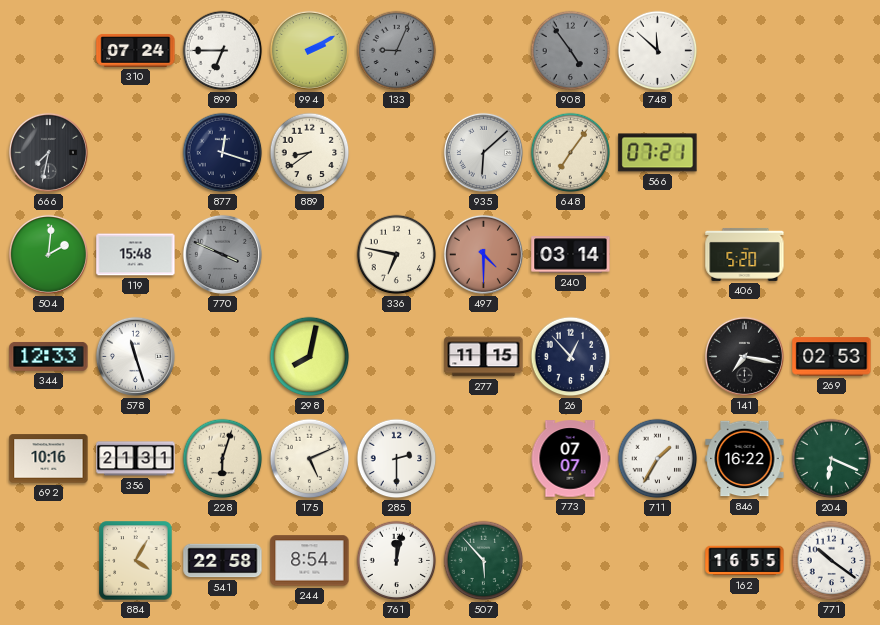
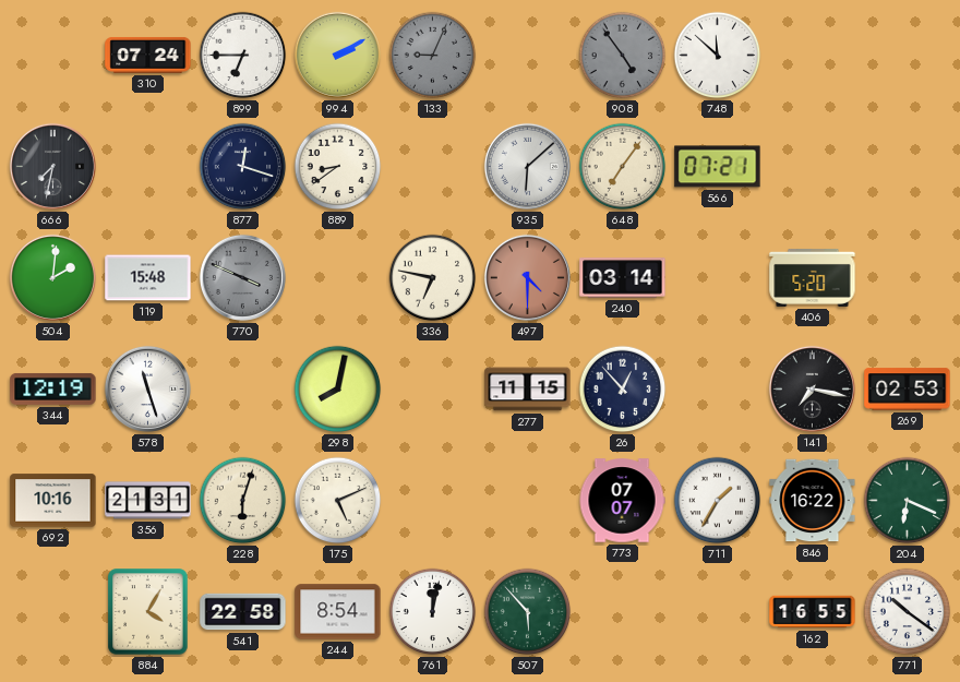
344: 12:33 -> 12:19
285: 2:30 -> none
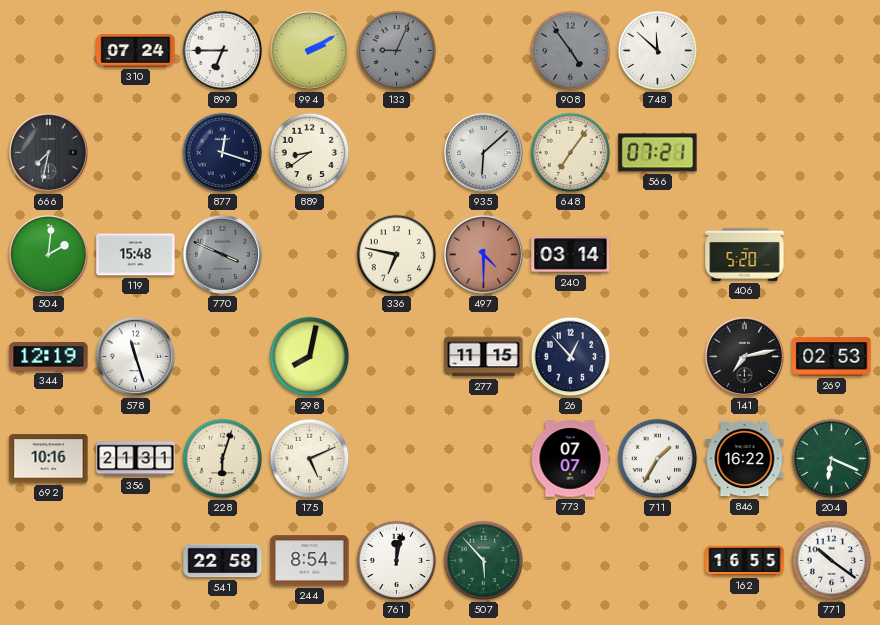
141: 7:17 -> 7:13
884: 4:05 -> none
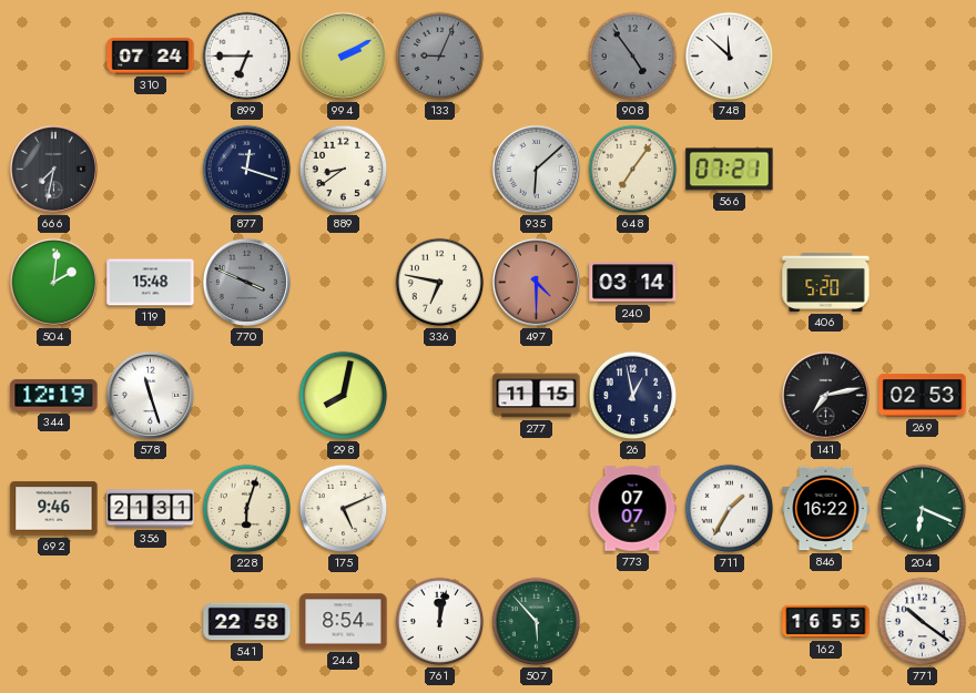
26: 12:53 -> 12:58
692: 10:16 -> 9:46
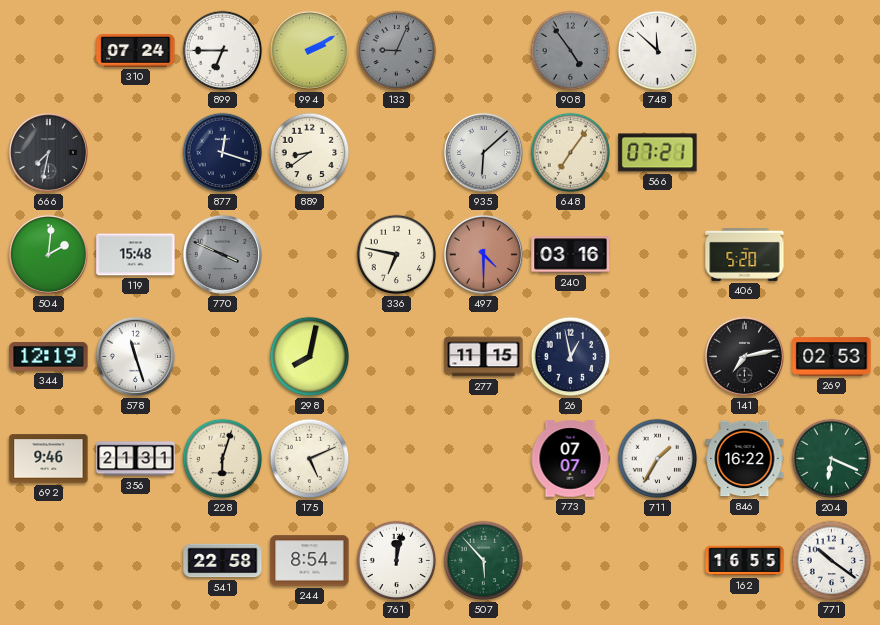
240: 03:14 -> 03:16
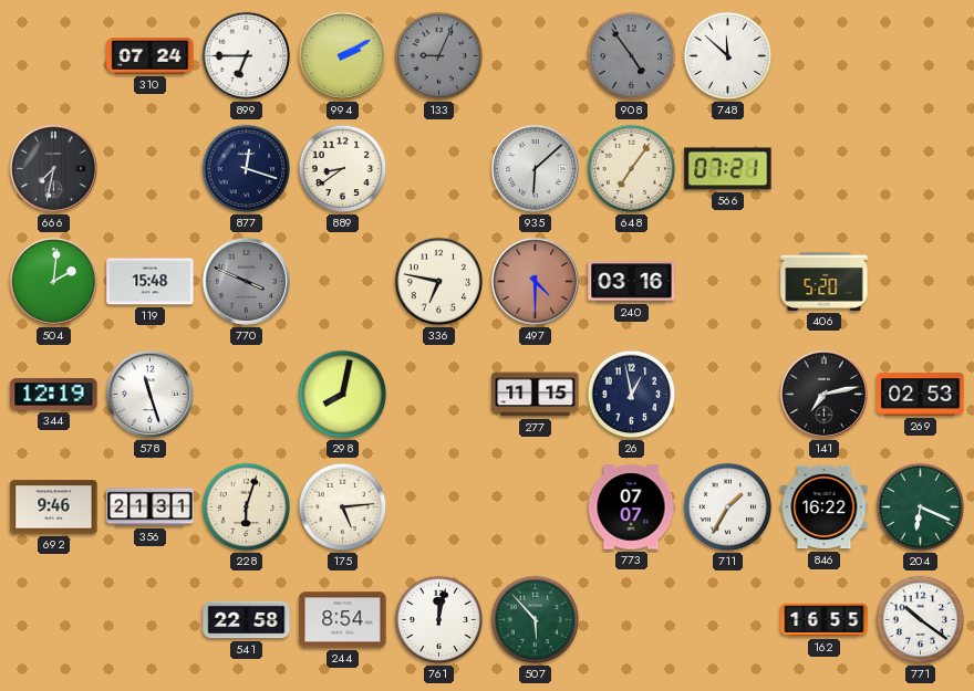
175: 5:11 -> 5:14
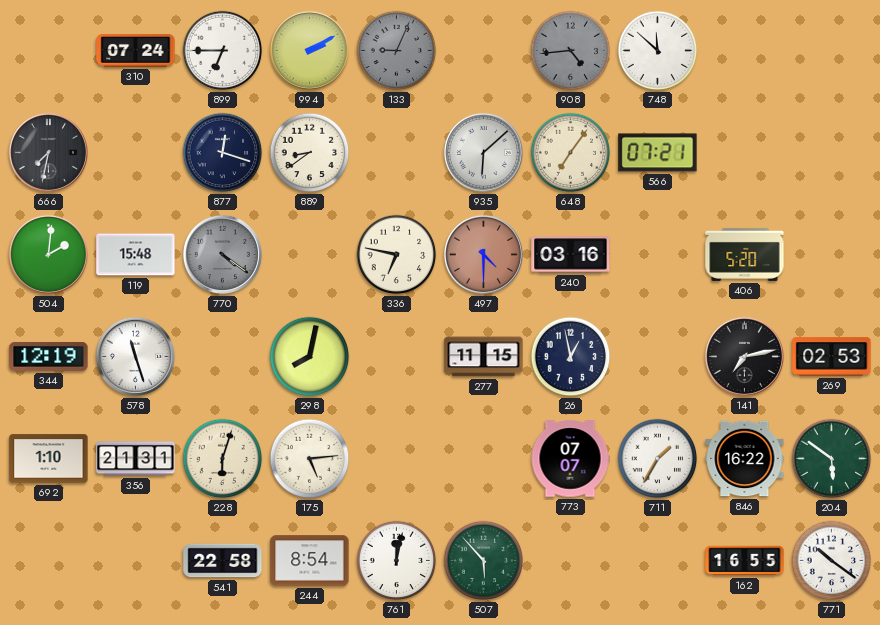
908: 4:54 -> 4:44
770: 3:49 -> 4:21
692: 9:46 -> 1:10
204: 6:19 -> 5:51
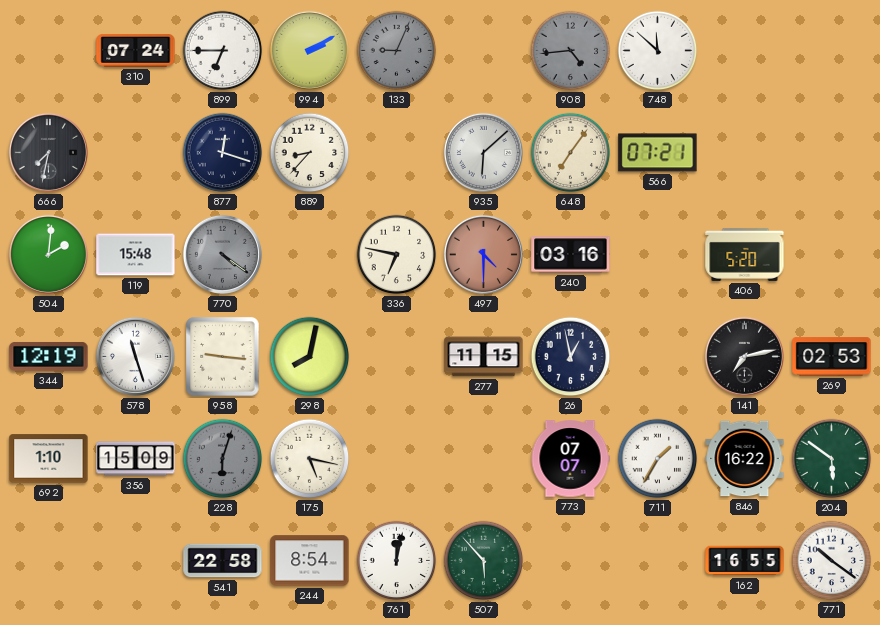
889: 8:39 -> 8:37
958: none -> 9:16
356: 21:31 -> 15:09
228 dial: cream -> grey
175: 5:14 -> 5:17
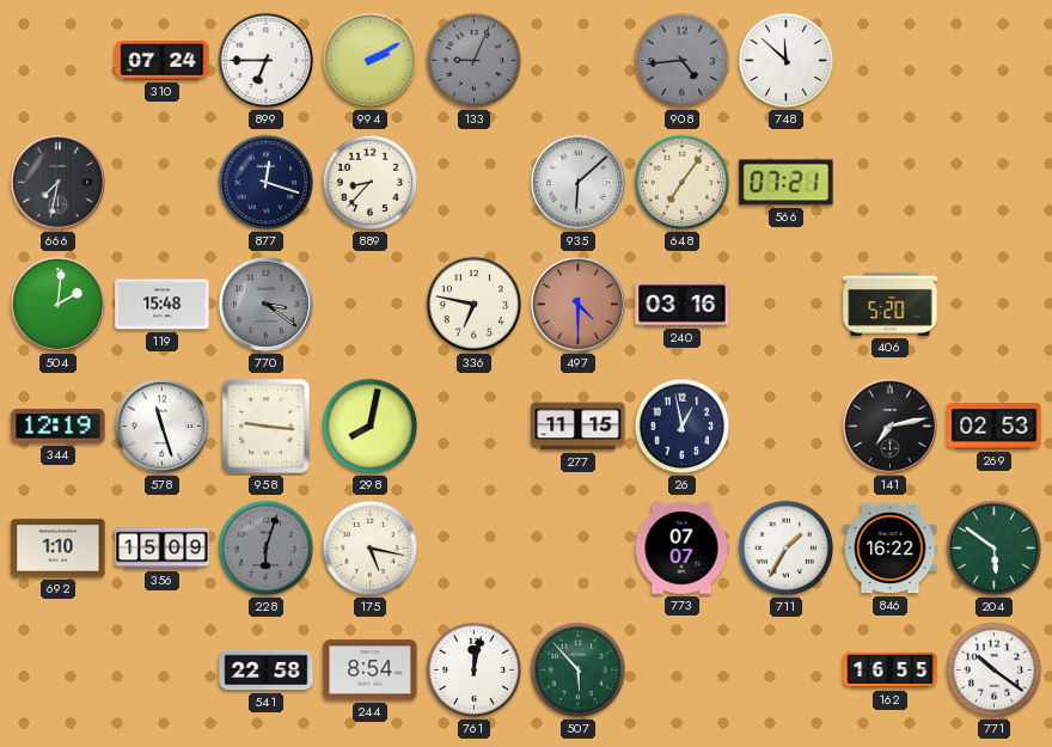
770: 4:21 -> 3:21
